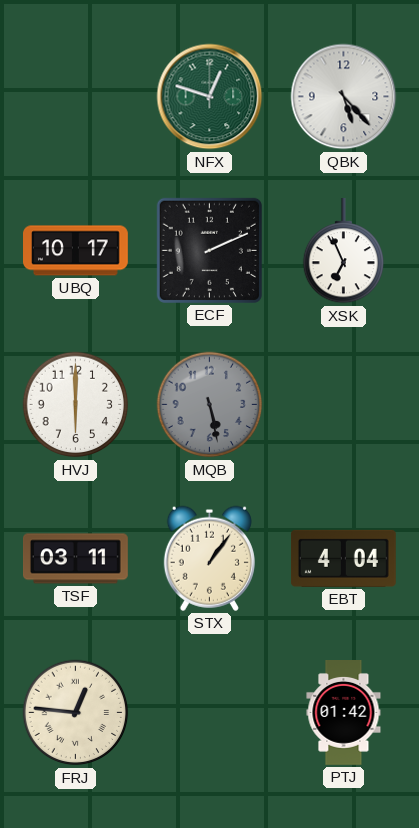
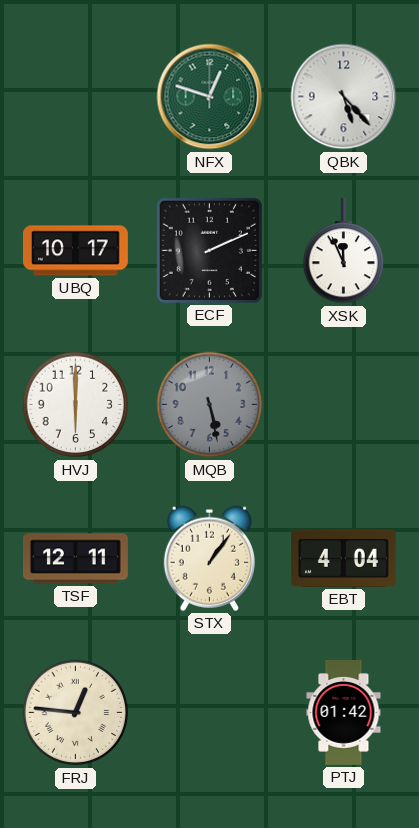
XSK: 6:56 -> 11:56
TSF: 03:11 -> 12:11
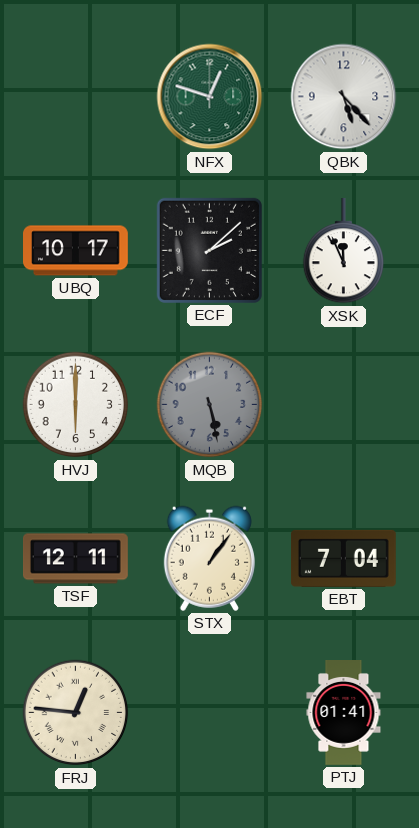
ECF: 2:11 -> 2:08
EBT: 4:04 -> 7:04
PTJ: 01:42 -> 01:41
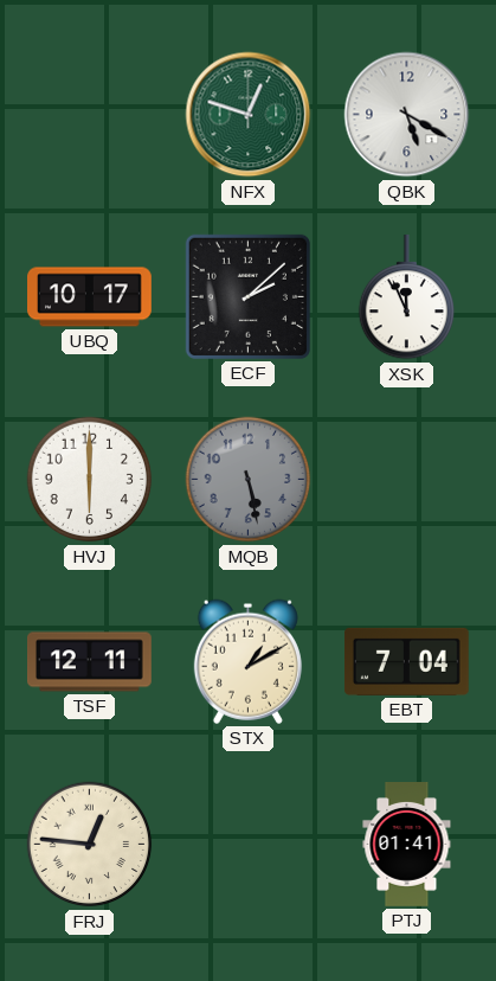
QBK: 5:23 -> 5:20
STX: 1:06 -> 1:10
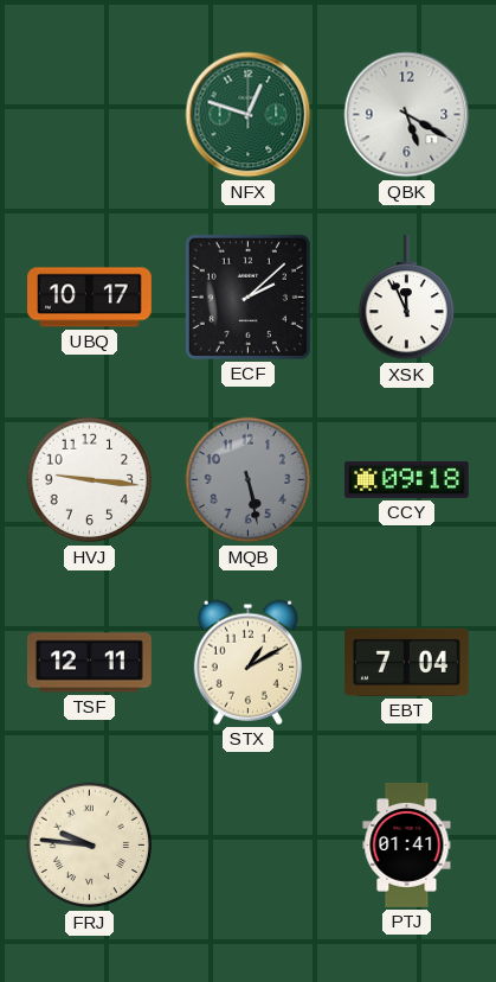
HVJ: 6:00 -> 9:16
CCY: none -> 09:18
FRJ: 12:46 -> 9:46
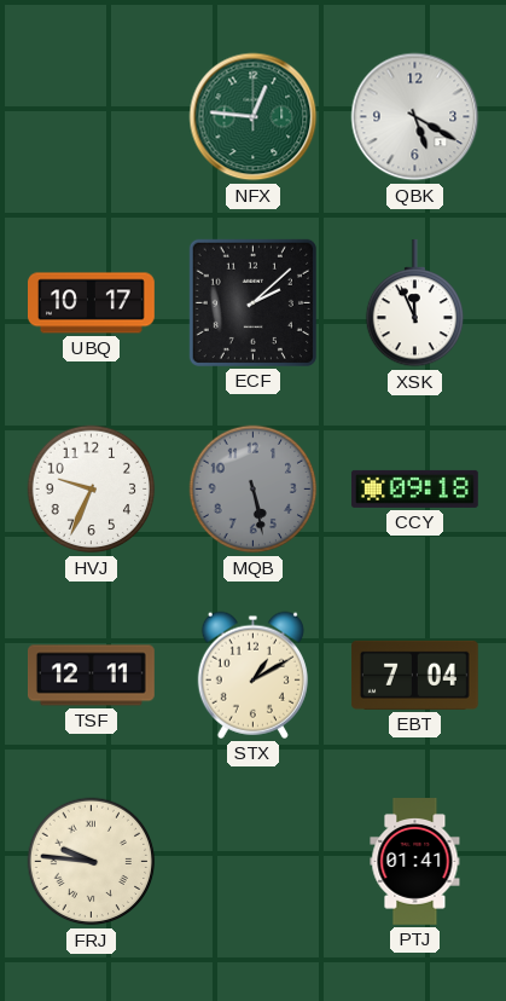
NFX: 12:48 -> 12:46
HVJ: 9:16 -> 9:34
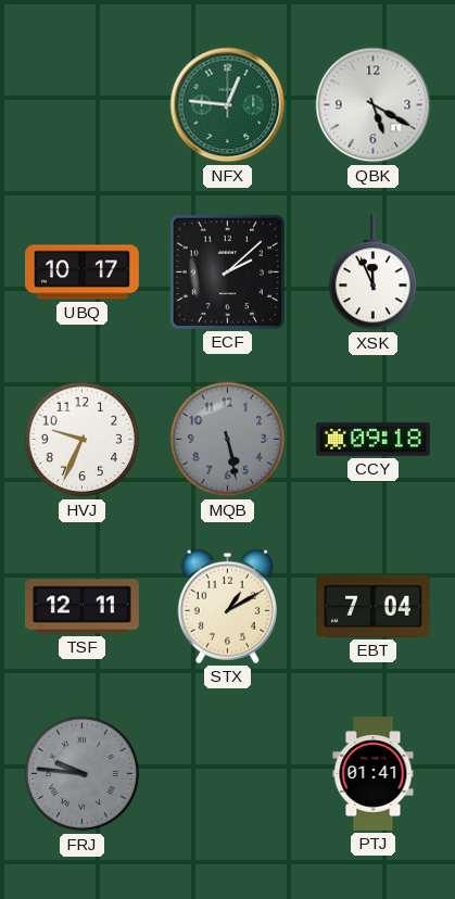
FRJ dial: cream -> grey
